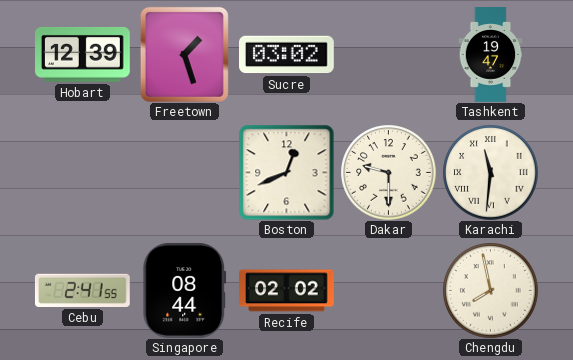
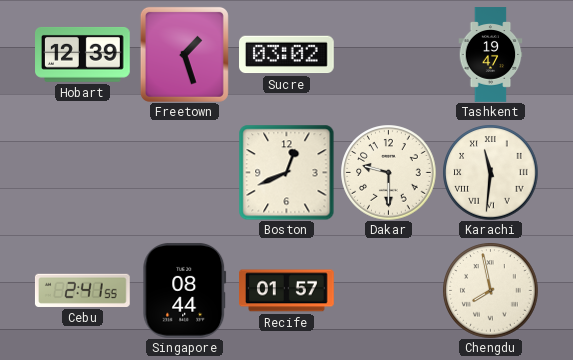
Recife: 02:02 -> 01:57
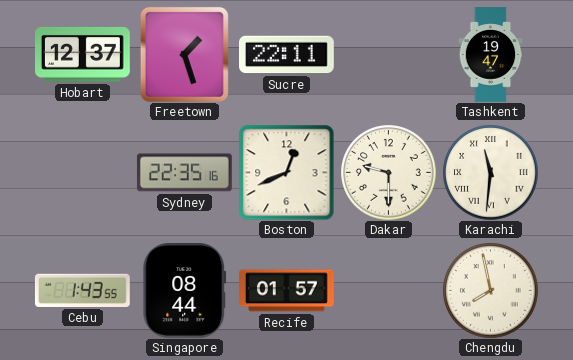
Hobart: 12:39 -> 12:37
Sucre: 03:02 -> 22:11
Sydney: none -> 22:35
Cebu: 2:41 -> 1:43
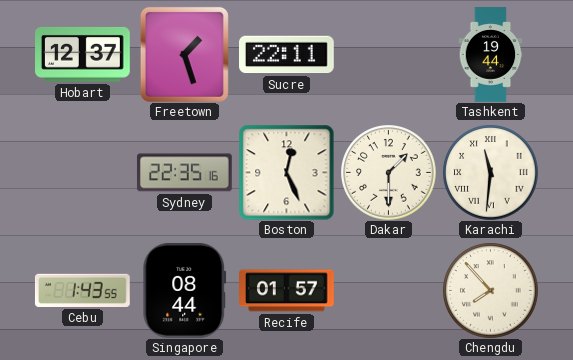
Tashkent: 19:47 -> 19:44
Boston: 12:41 -> 12:26
Dakar: 9:30 -> 1:30
Chengdu: 7:58 -> 7:53
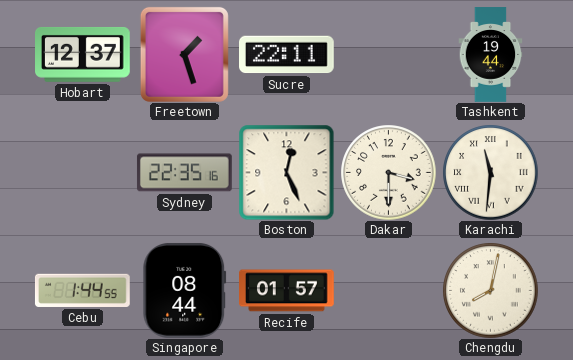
Dakar: 1:30 -> 3:30
Cebu: 1:43 -> 1:44
Chengdu: 7:53 -> 8:02
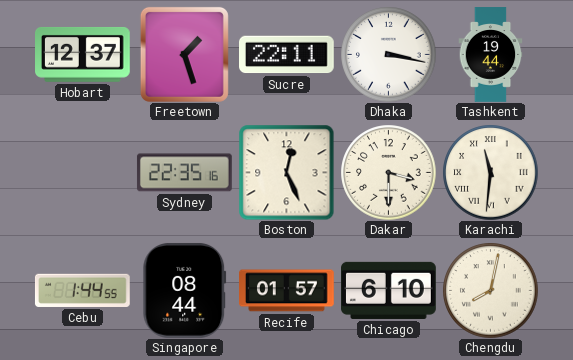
Dhaka: none -> 3:17
Chicago: none -> 6:10
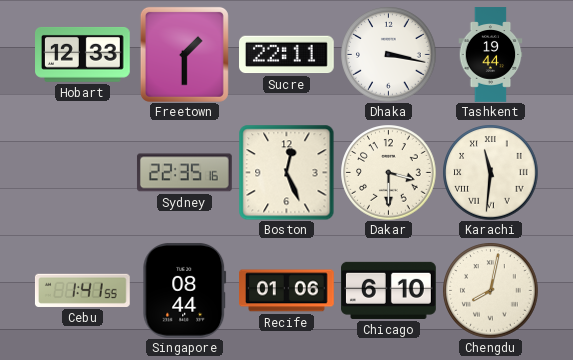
Hobart: 12:37 -> 12:33
Freetown: 1:27 -> 1:30
Cebu: 1:44 -> 1:41
Recife: 01:57 -> 01:06
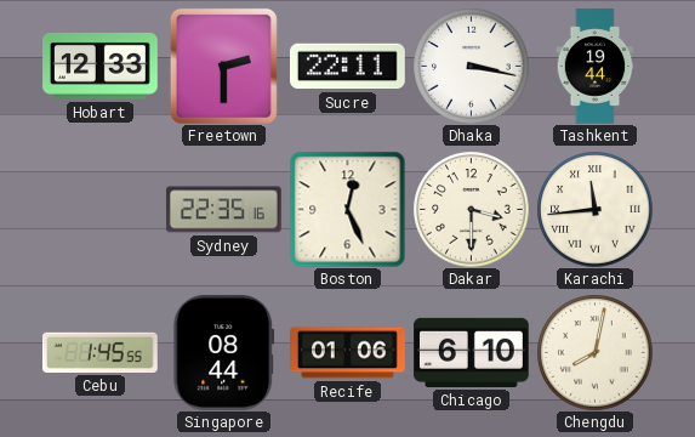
Freetown: 1:30 -> 2:30
Karachi: 11:31 -> 11:44
Cebu: 1:41 -> 1:45
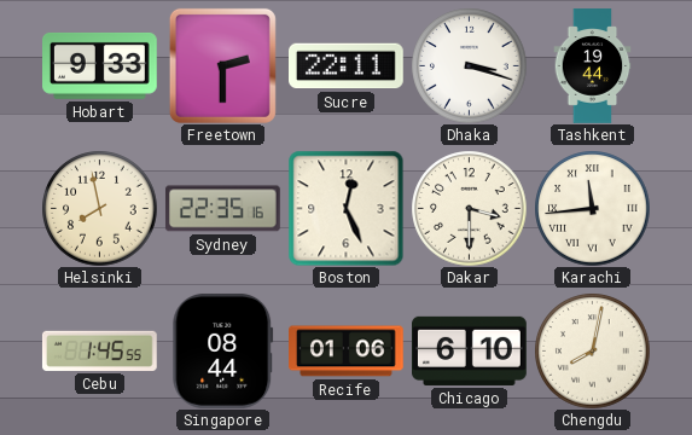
Hobart: 12:33 -> 9:33
Dhaka: 3:17 -> 3:18
Helsinki: none -> 7:58
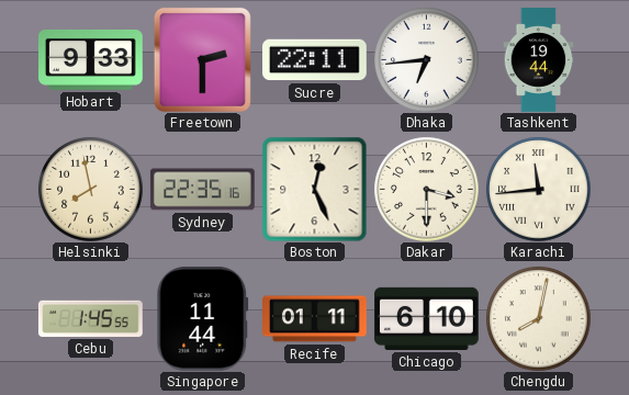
Dhaka: 3:18 -> 6:44
Singapore: 08:44 -> 11:44
Recife: 01:06 -> 01:11
